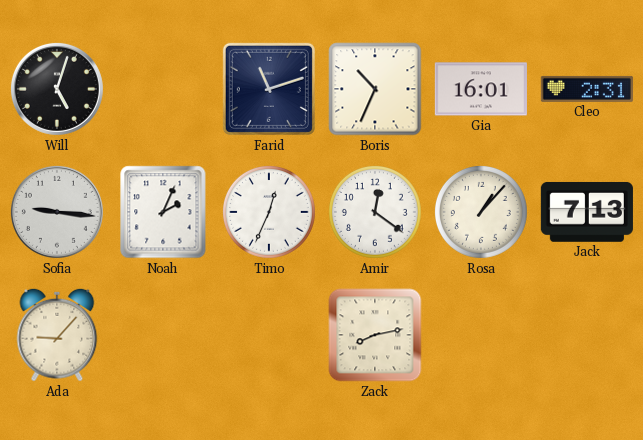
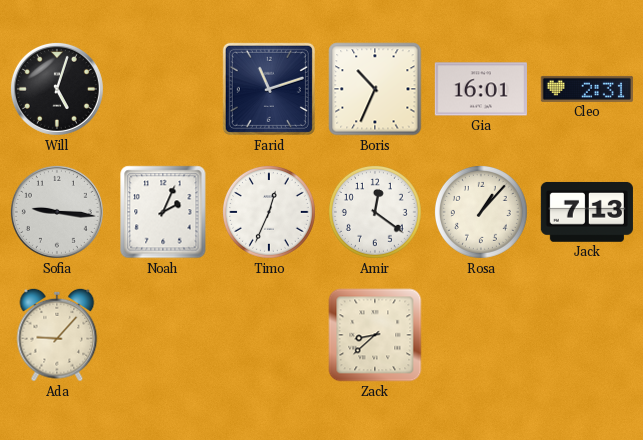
Zack: 8:13 -> 8:38
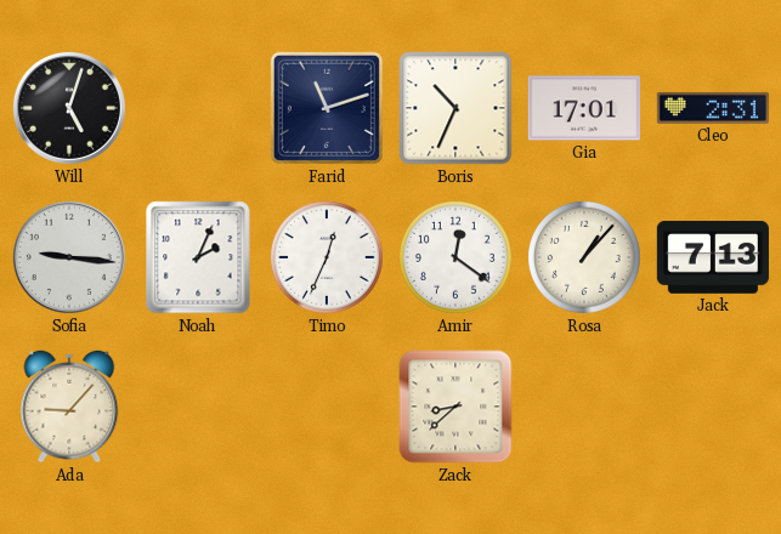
Gia: 16:01 -> 17:01
